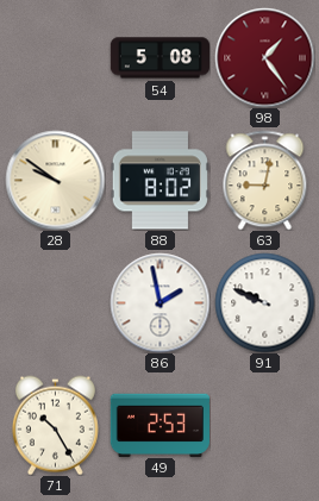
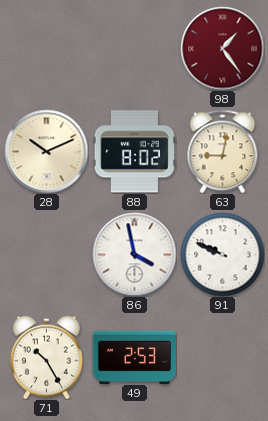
54: 5:08 -> none
28: 9:51 -> 10:11
86: 1:58 -> 3:58
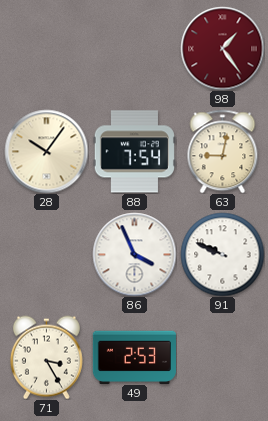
28: 10:11 -> 10:06
88: 8:02 -> 7:54
86: 3:58 -> 3:56
71: 10:25 -> 3:25
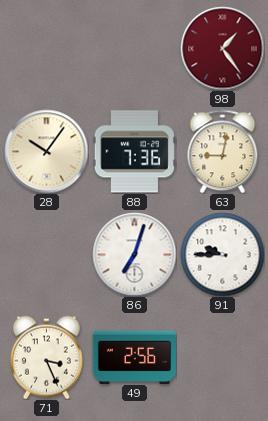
88: 7:54 -> 7:36
86: 3:56 -> 7:03
91: 9:49 -> 9:45
71: 3:25 -> 3:26
49: 2:53 -> 2:56
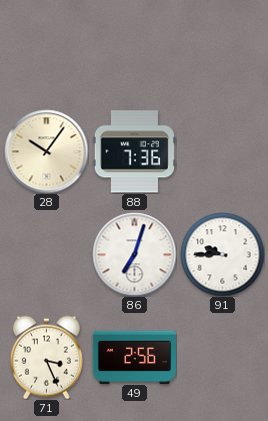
98: 1:24 -> none
63: 9:02 -> none
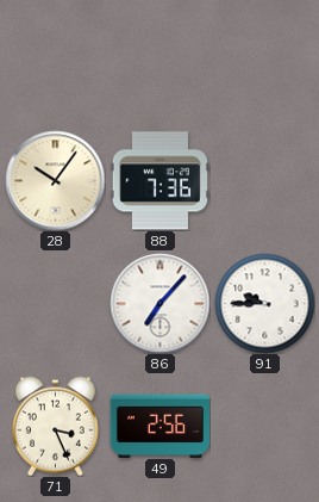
86: 7:03 -> 7:07
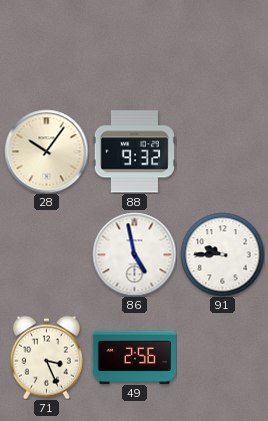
88: 7:36 -> 9:32
86: 7:07 -> 4:58
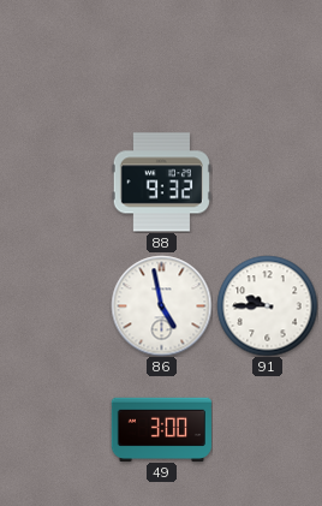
28: 10:06 -> none
71: 3:26 -> none
49: 2:56 -> 3:00
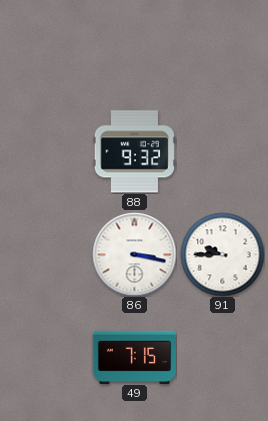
86: 4:58 -> 3:17
49: 3:00 -> 7:15
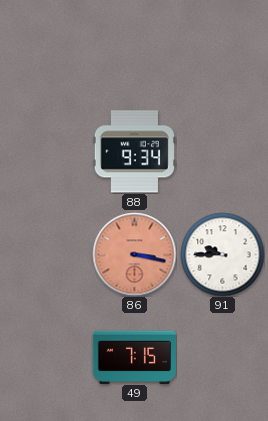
88: 9:32 -> 9:34
86 dial: white -> salmon
